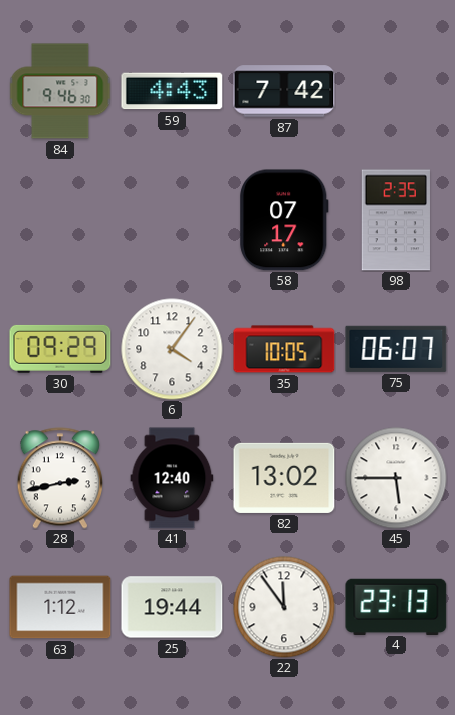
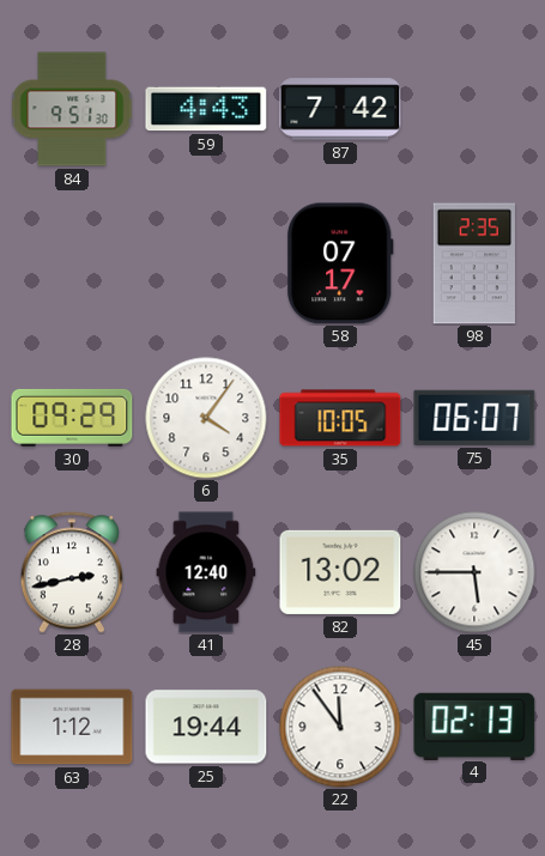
84: 9:46 -> 9:51
4: 23:13 -> 02:13
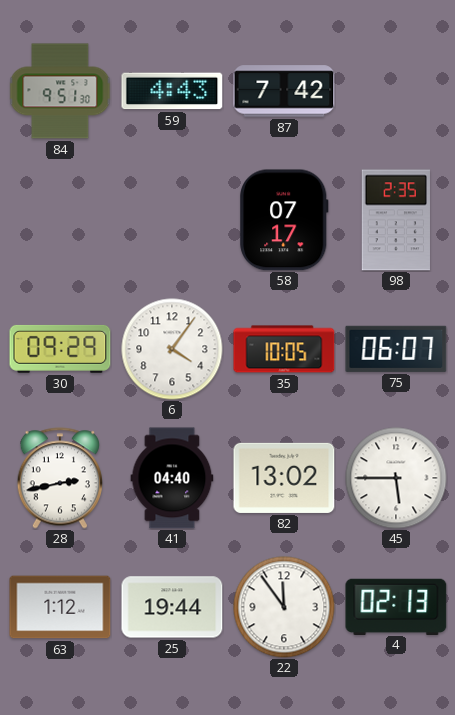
41: 12:40 -> 04:40
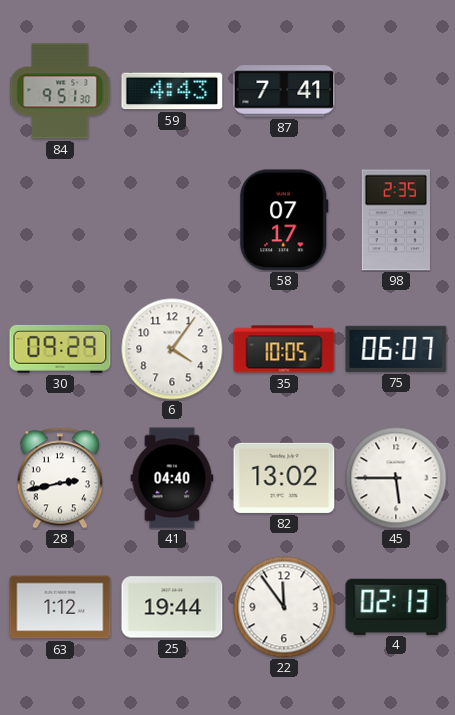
87: 7:42 -> 7:41
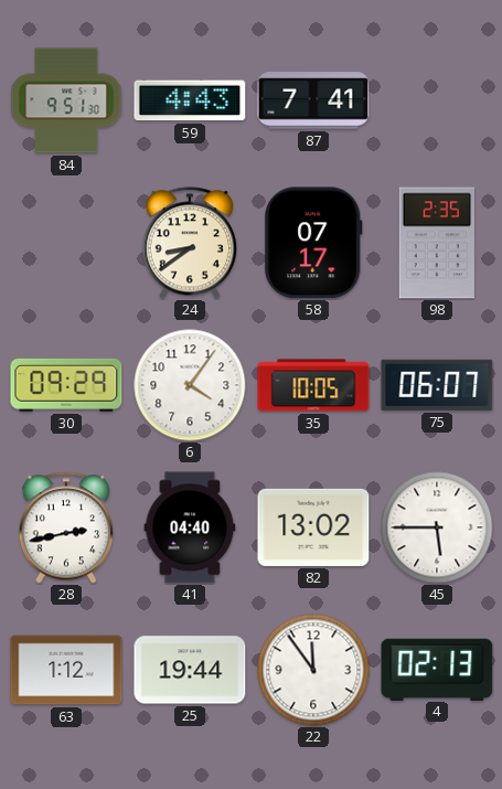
24: none -> 8:39
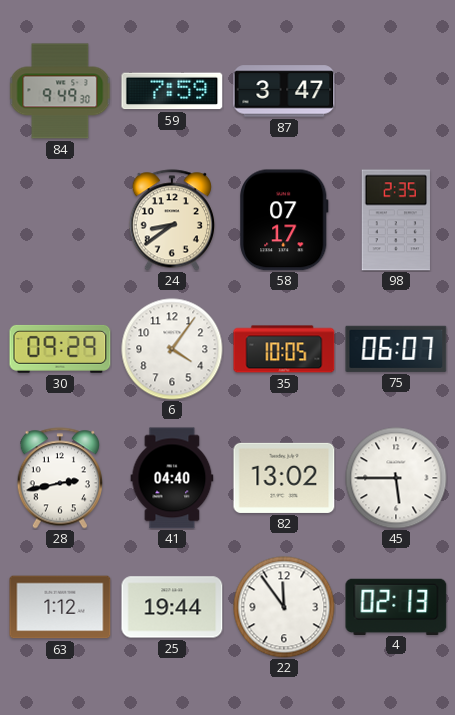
84: 9:51 -> 9:49
59: 4:43 -> 7:59
87: 7:41 -> 3:47
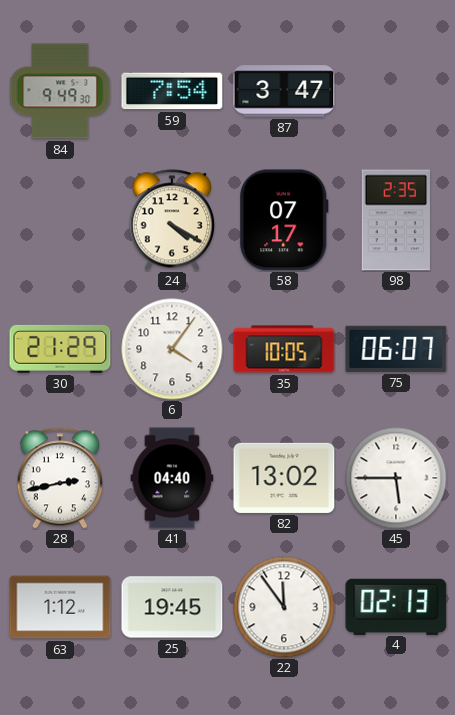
59: 7:59 -> 7:54
24: 8:39 -> 4:20
30: 09:29 -> 21:29
25: 19:44 -> 19:45
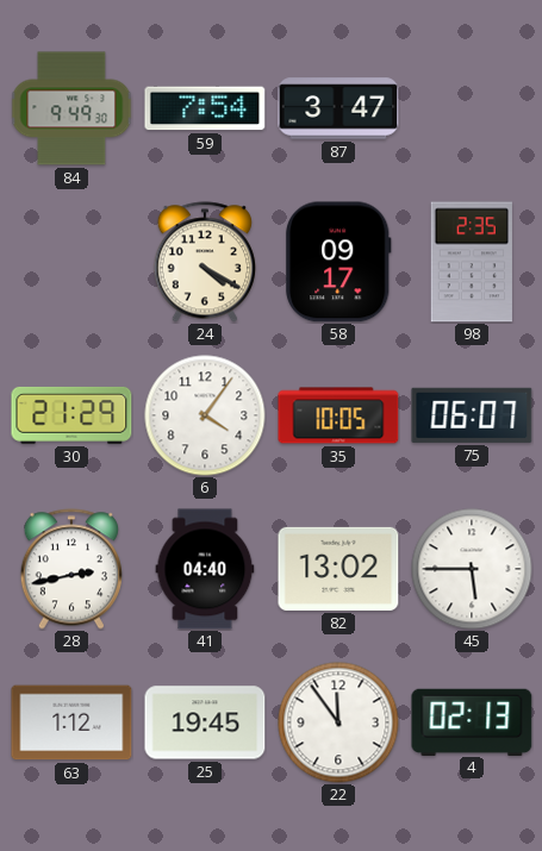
58: 07:17 -> 09:17
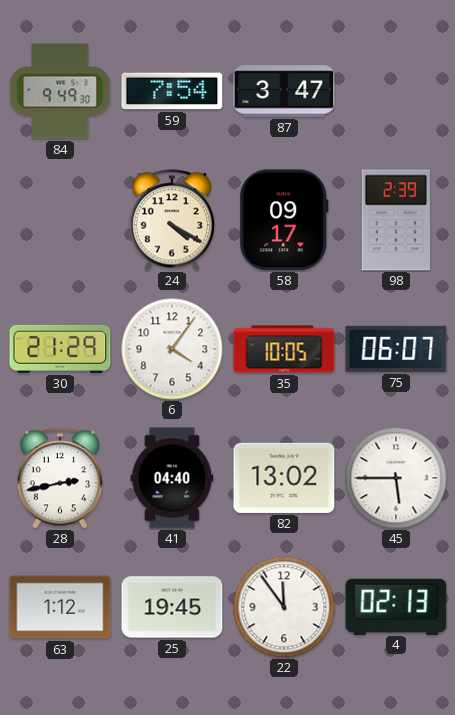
98: 2:35 -> 2:39
